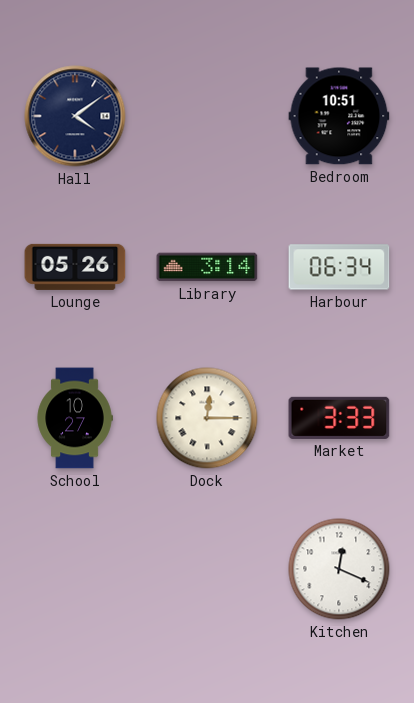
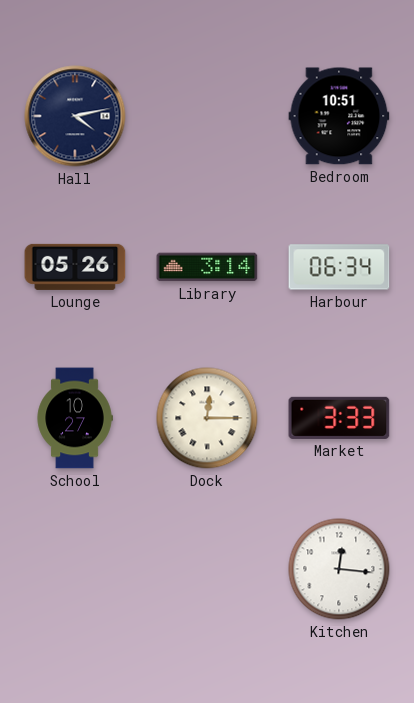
Hall: 4:09 -> 4:13
Kitchen: 12:19 -> 12:16
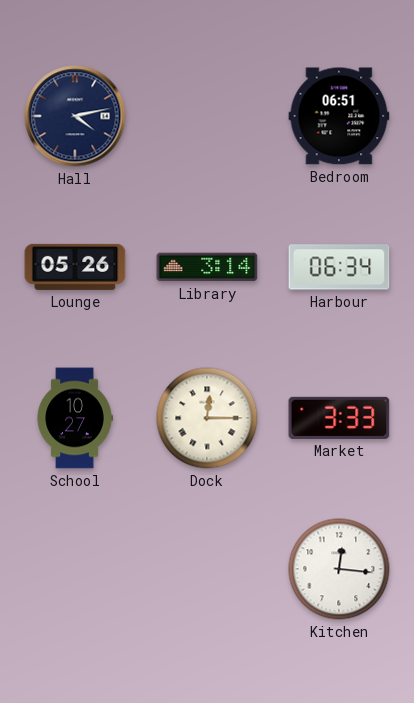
Bedroom: 10:51 -> 06:51
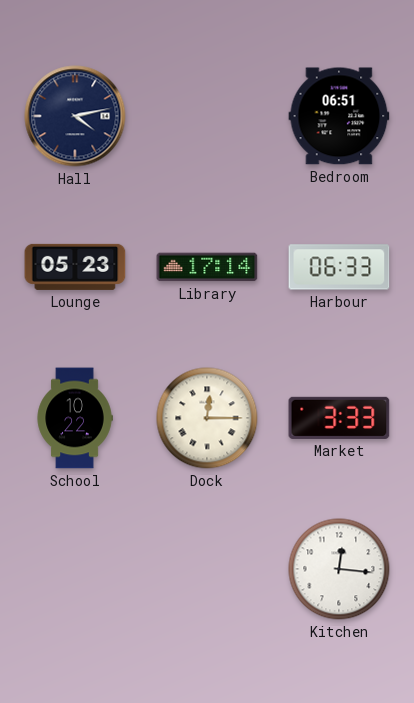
Lounge: 05:26 -> 05:23
Library: 3:14 -> 17:14
Harbour: 06:34 -> 06:33
School: 10:27 -> 10:22
